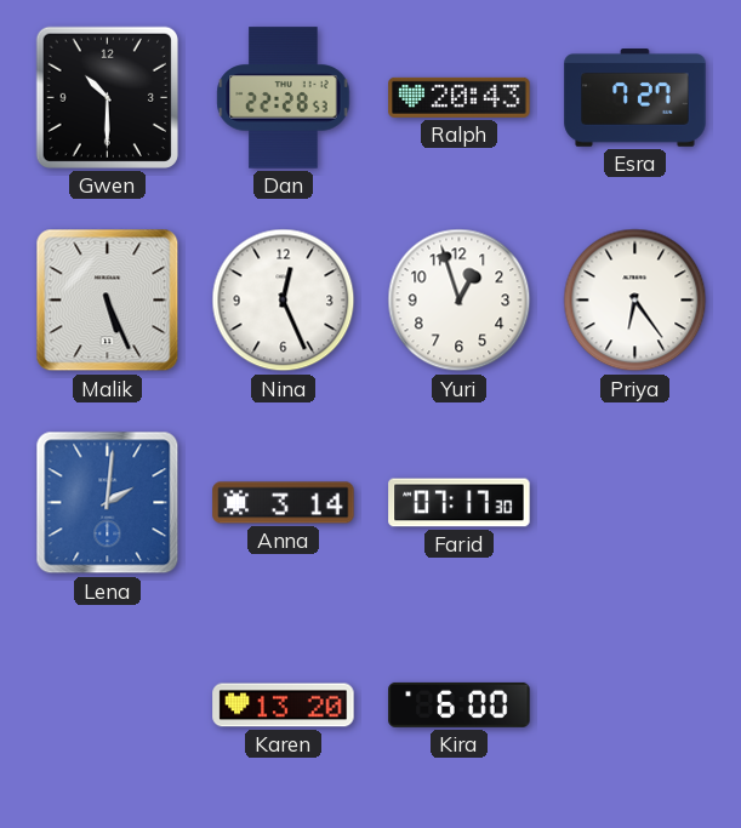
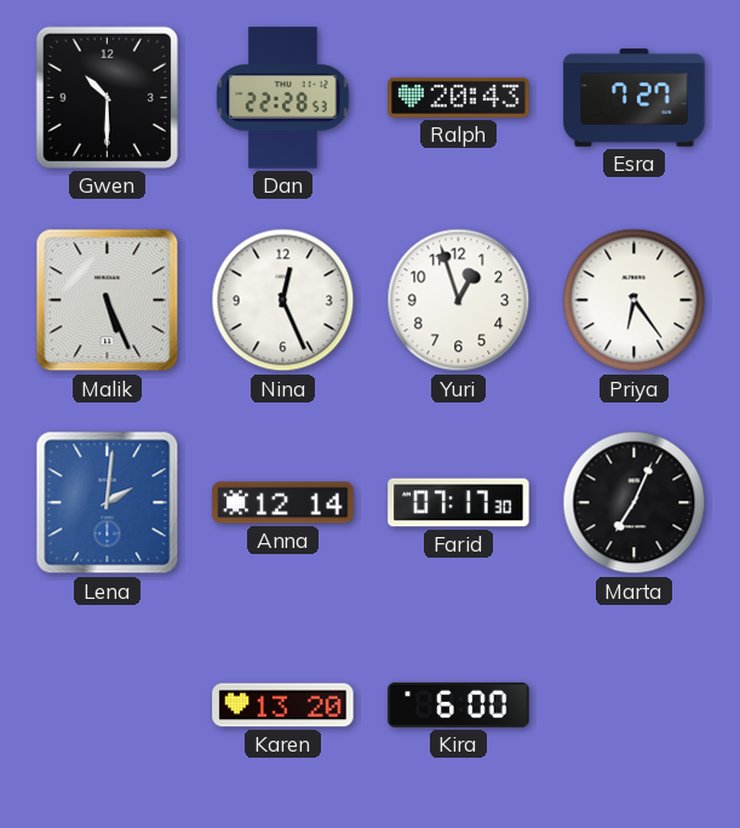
Anna: 3:14 -> 12:14
Marta: none -> 7:04
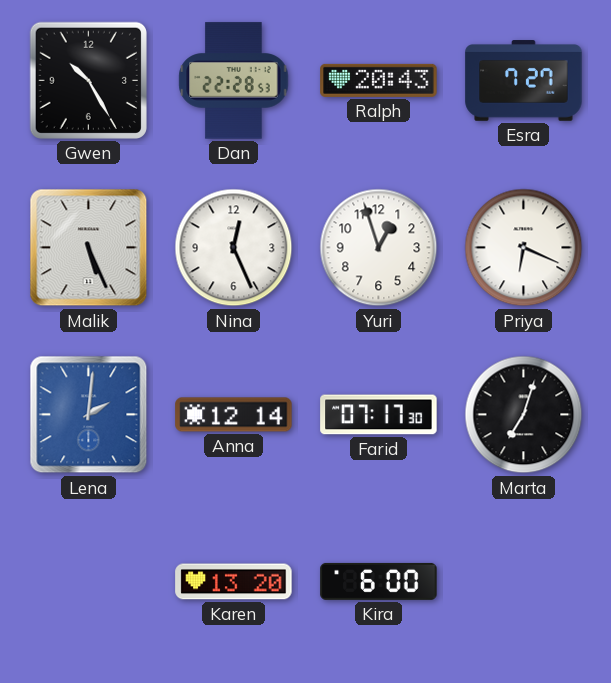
Gwen: 10:30 -> 10:25
Priya: 6:24 -> 6:19
Marta: 7:04 -> 7:03
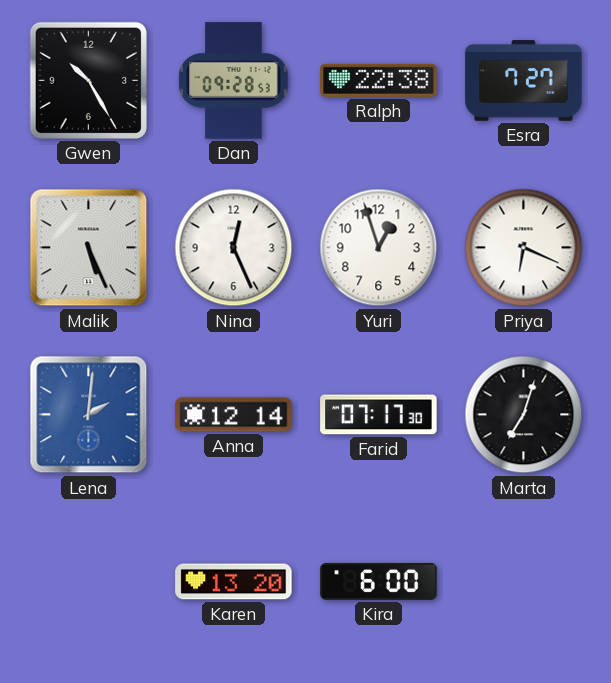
Dan: 22:28 -> 09:28
Ralph: 20:43 -> 22:38
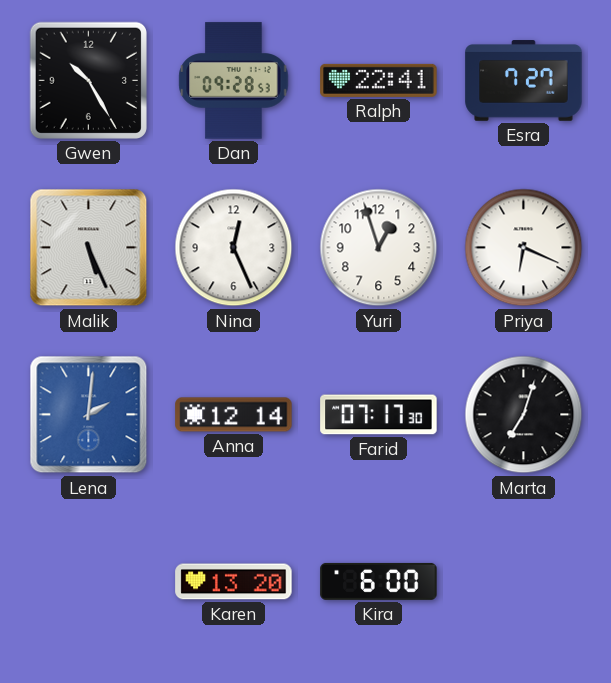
Ralph: 22:38 -> 22:41
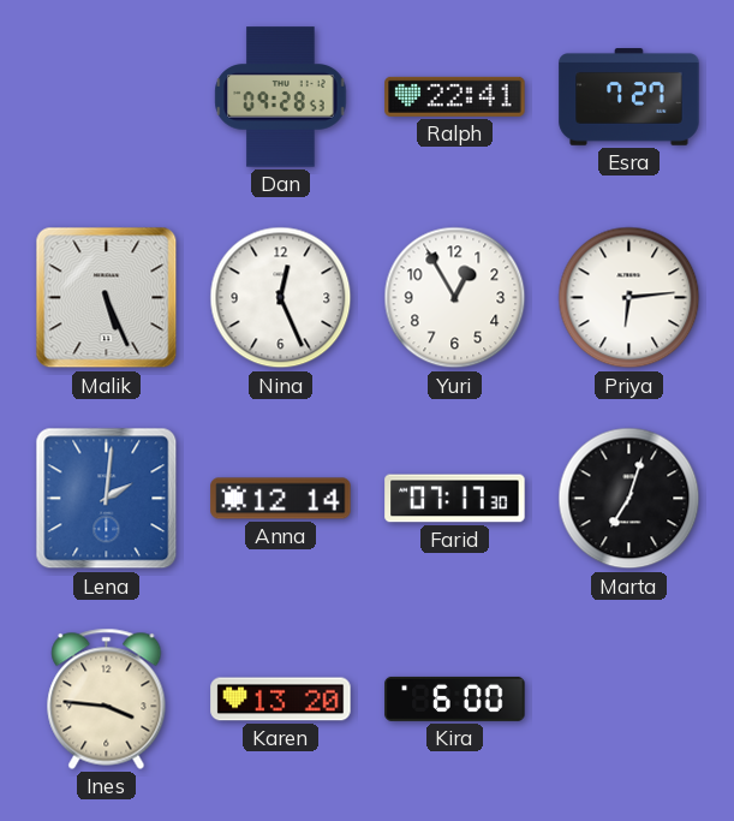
Gwen: 10:25 -> none
Yuri: 12:57 -> 12:55
Priya: 6:19 -> 6:14
Ines: none -> 3:46
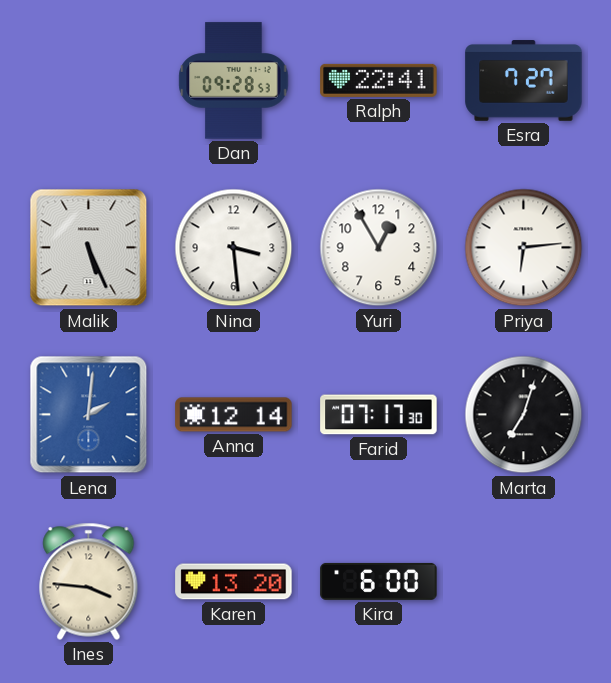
Nina: 12:26 -> 3:29
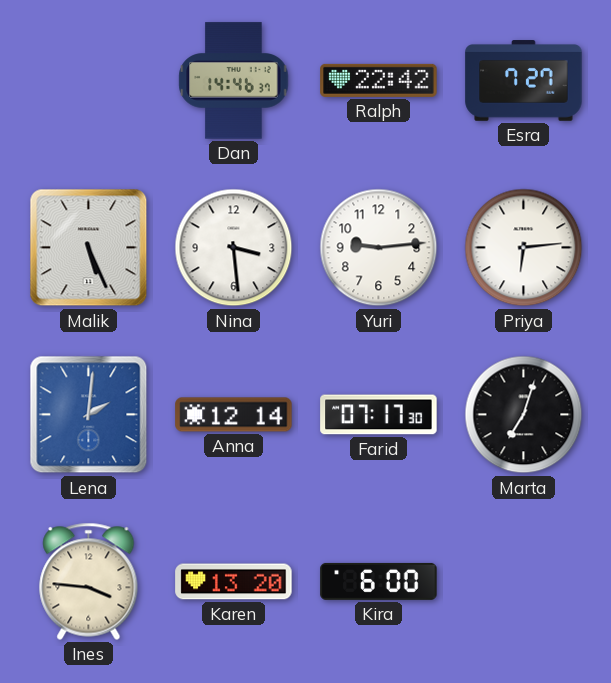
Dan: 09:28 -> 14:46
Ralph: 22:41 -> 22:42
Yuri: 12:55 -> 9:14
